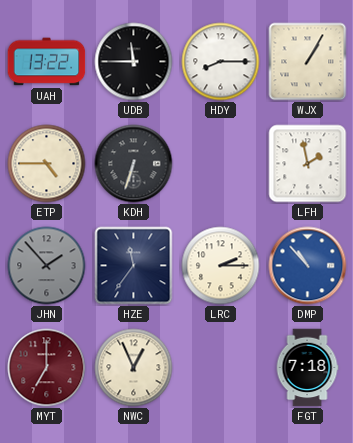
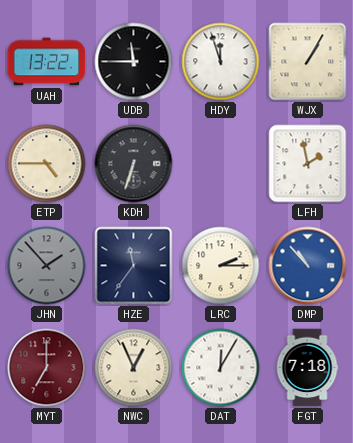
HDY: 8:15 -> 11:57
DAT: none -> 12:05
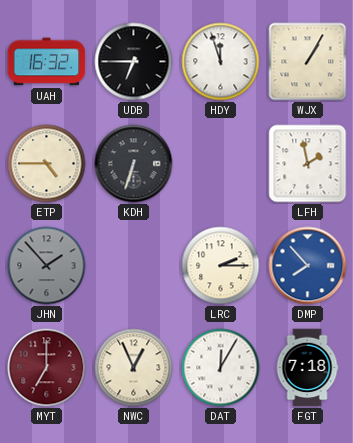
UAH: 13:22 -> 16:32
UDB: 11:45 -> 6:45
HZE: 11:36 -> none
DMP: 10:53 -> 7:53
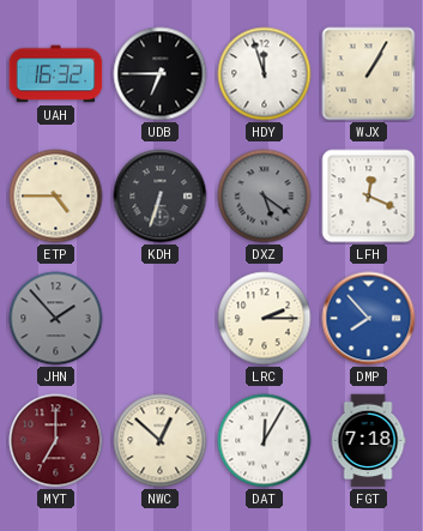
DXZ: none -> 5:21
LFH: 1:58 -> 12:19
NWC: 12:56 -> 12:52
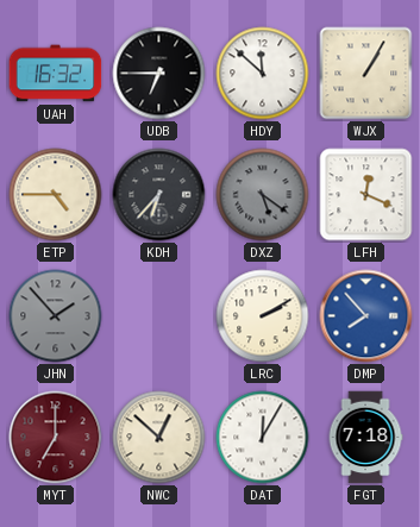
HDY: 11:57 -> 11:52
KDH: 6:33 -> 6:37
LRC: 2:15 -> 2:10
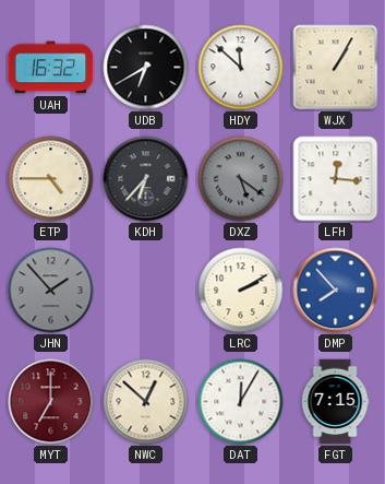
UDB: 6:45 -> 6:40
LFH: 12:19 -> 12:16
FGT: 7:18 -> 7:15
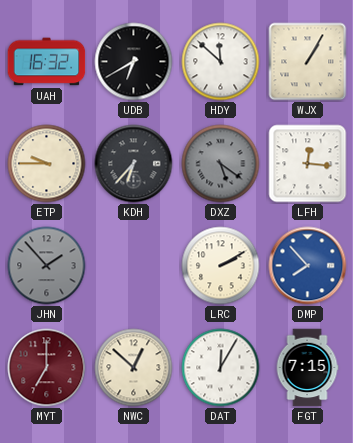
ETP: 4:45 -> 9:45
